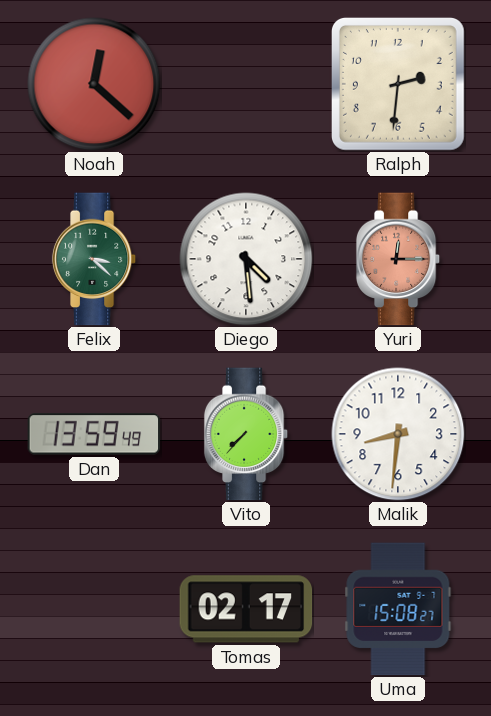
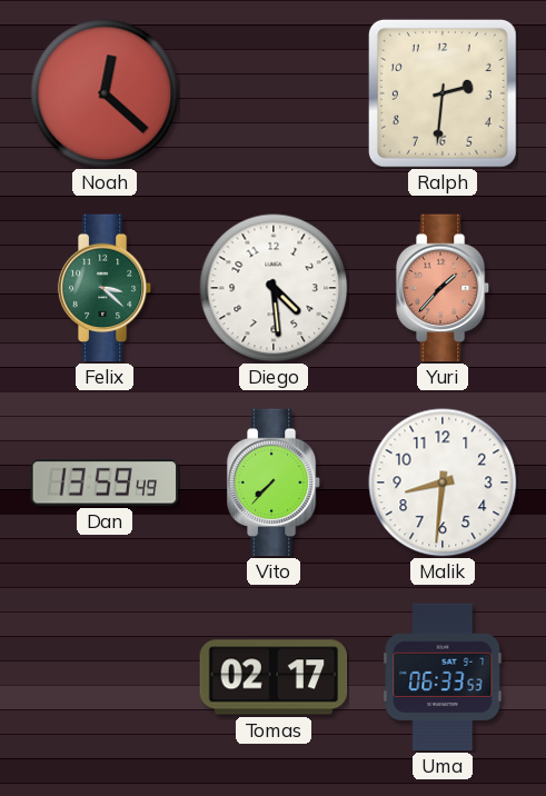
Yuri: 12:15 -> 1:37
Uma: 15:08 -> 06:33
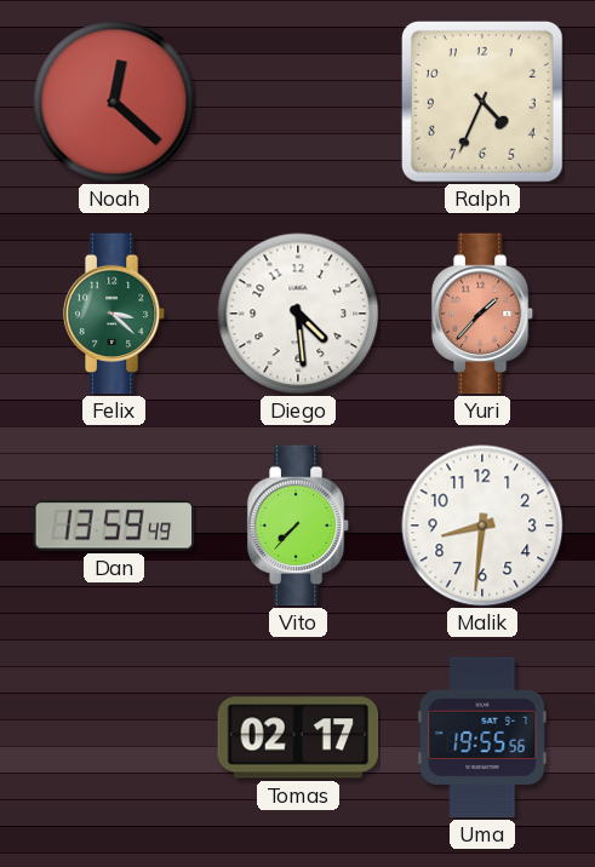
Ralph: 2:31 -> 4:34
Uma: 06:33 -> 19:55
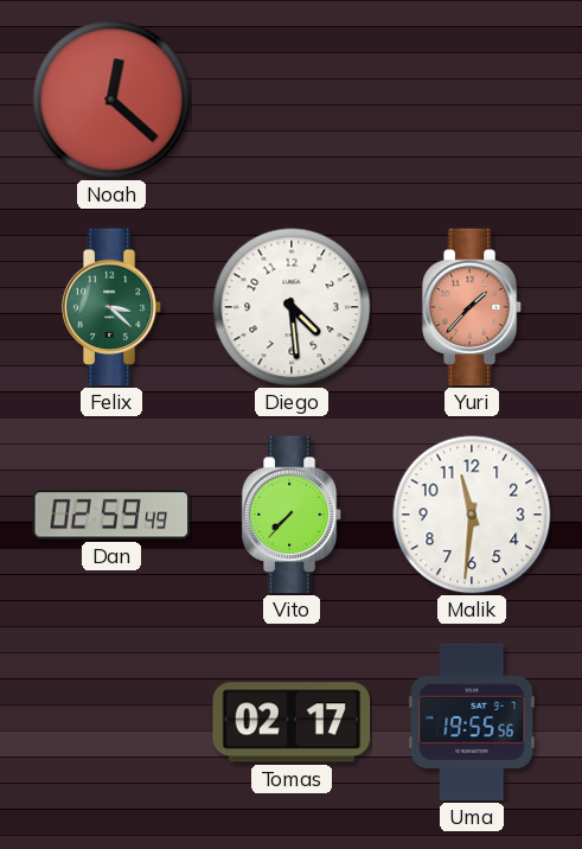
Ralph: 4:34 -> none
Dan: 13:59 -> 02:59
Malik: 8:31 -> 11:31
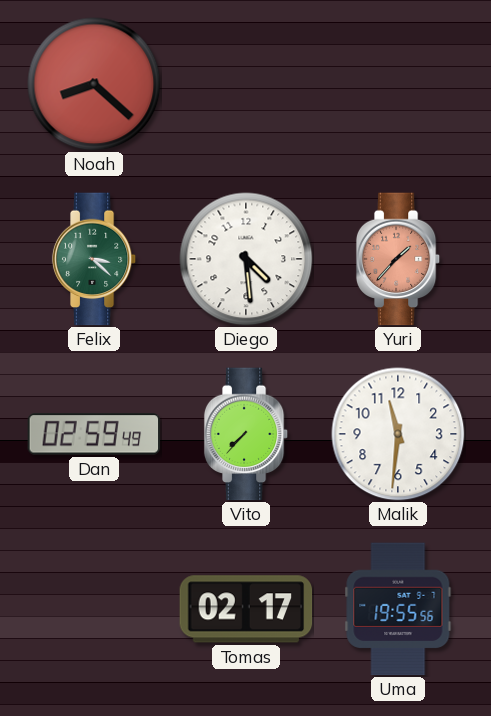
Noah: 12:22 -> 8:22
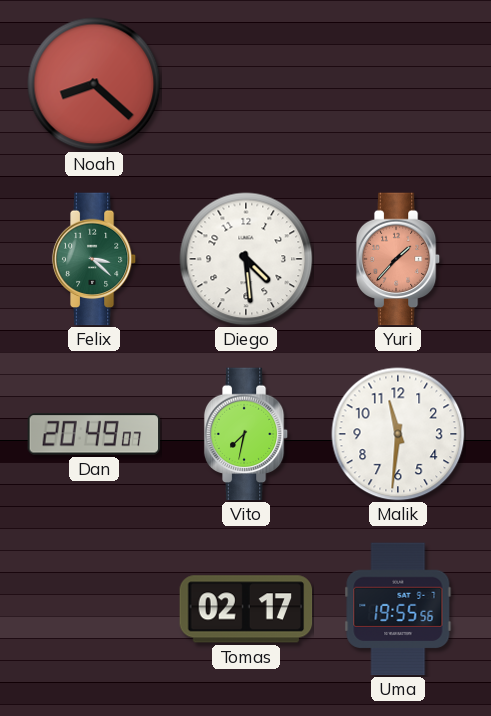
Dan: 02:59 -> 20:49
Vito: 7:37 -> 7:32
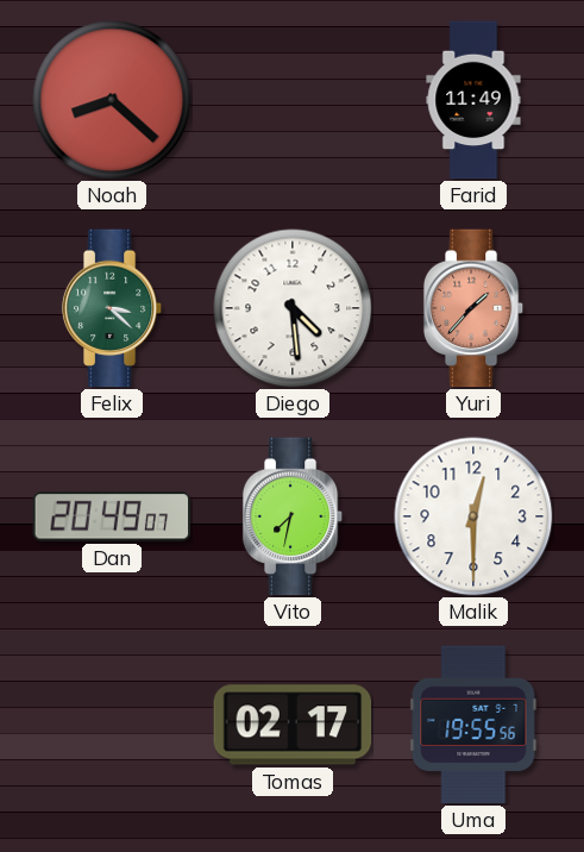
Farid: none -> 11:49
Malik: 11:31 -> 12:30
